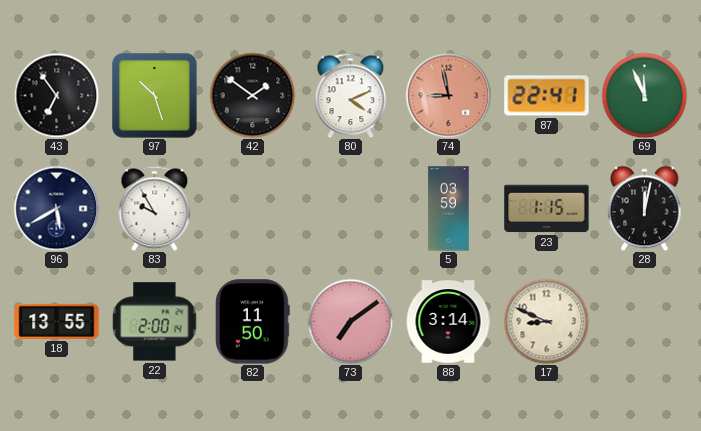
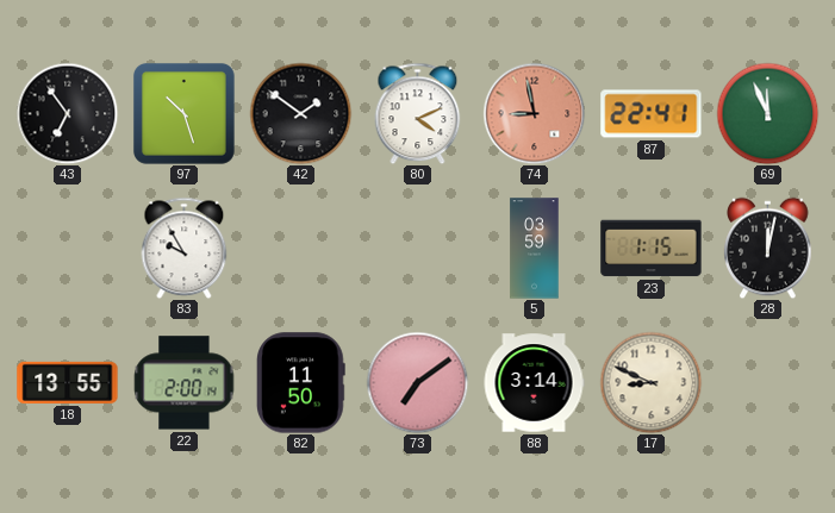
96: 5:40 -> none
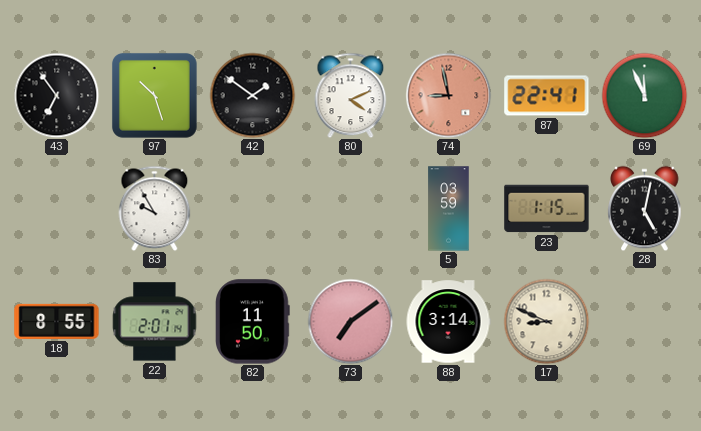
28: 12:02 -> 5:02
18: 13:55 -> 8:55
22: 2:00 -> 2:01
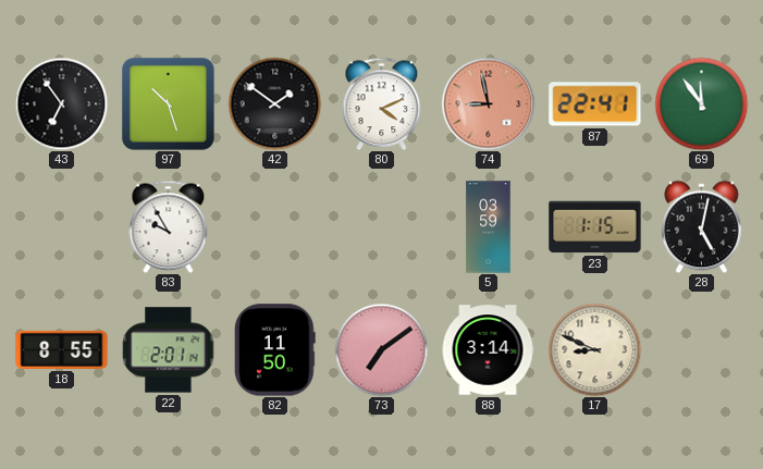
69: 11:56 -> 11:54
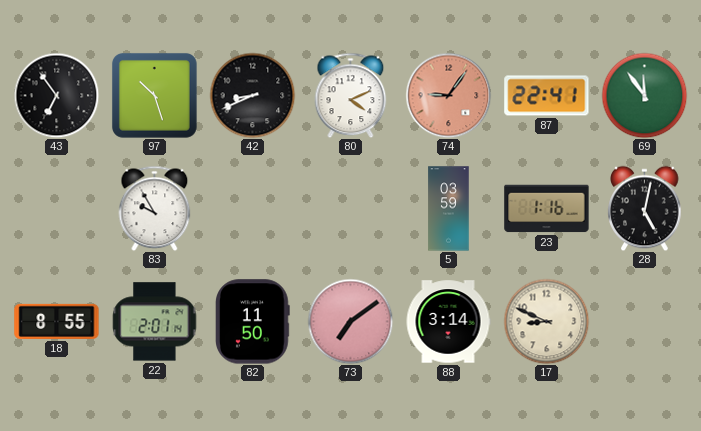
42: 1:51 -> 8:41
74: 8:58 -> 9:06
23: 1:15 -> 1:16
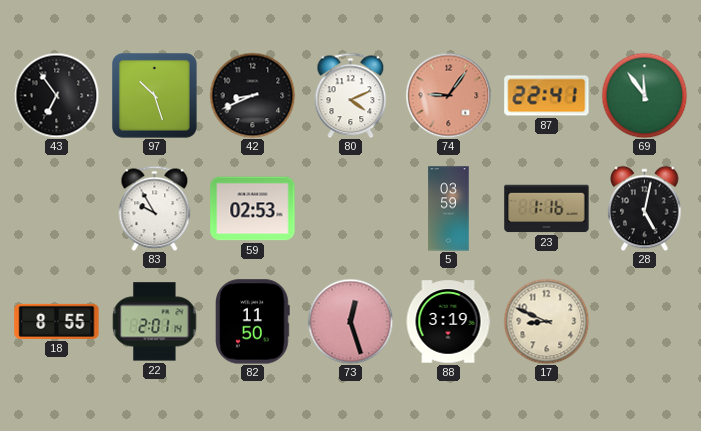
59: none -> 02:53
73: 7:09 -> 12:27
88: 3:14 -> 3:19
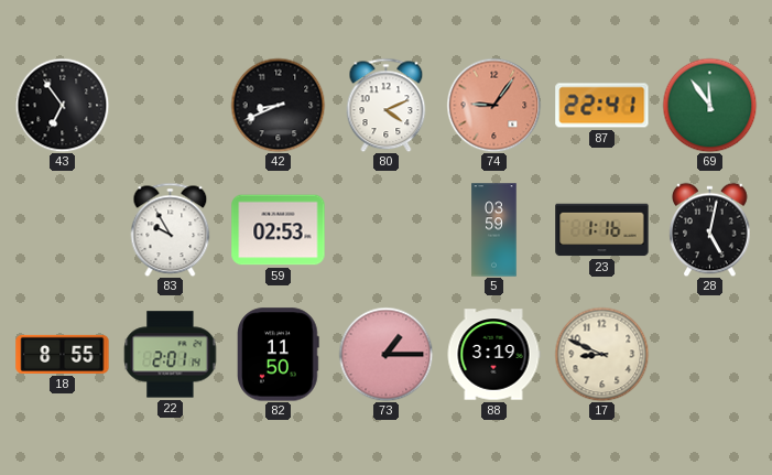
97: 10:27 -> none
73: 12:27 -> 1:15
